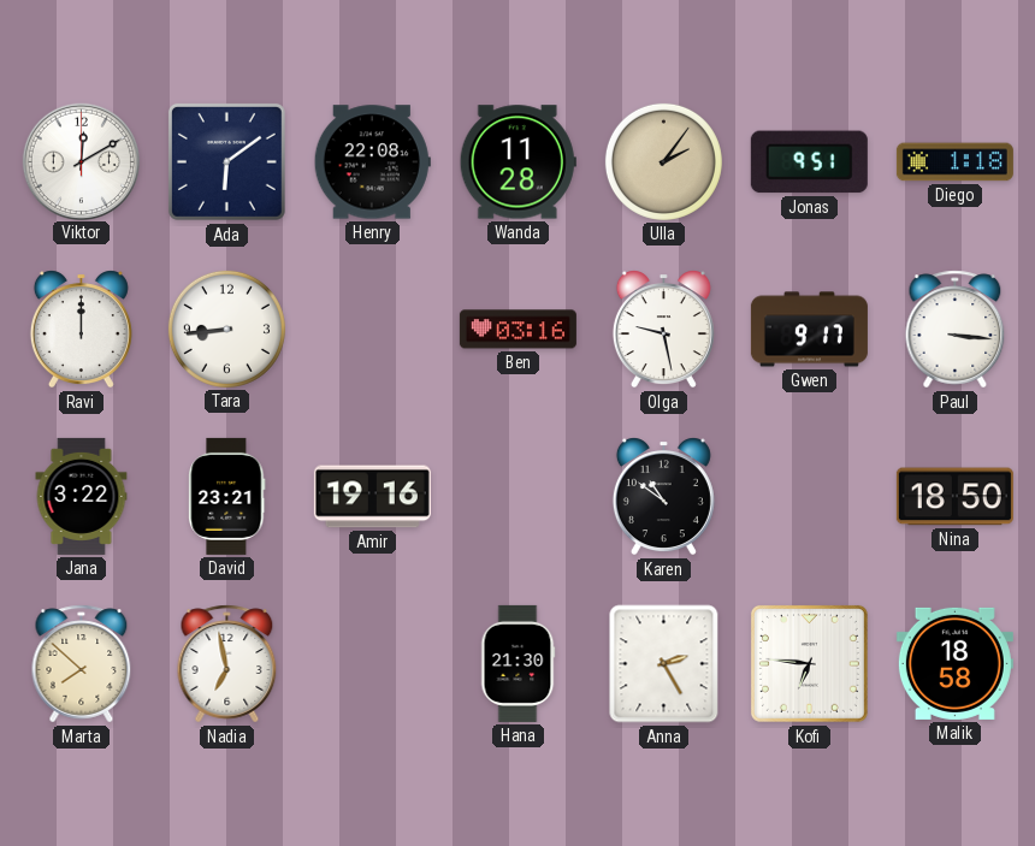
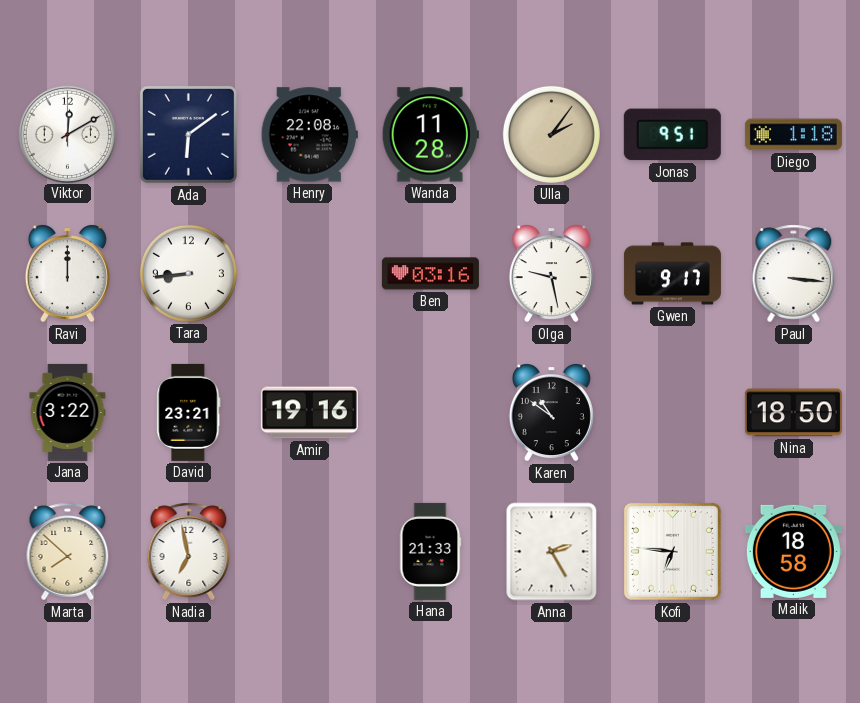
Hana: 21:30 -> 21:33
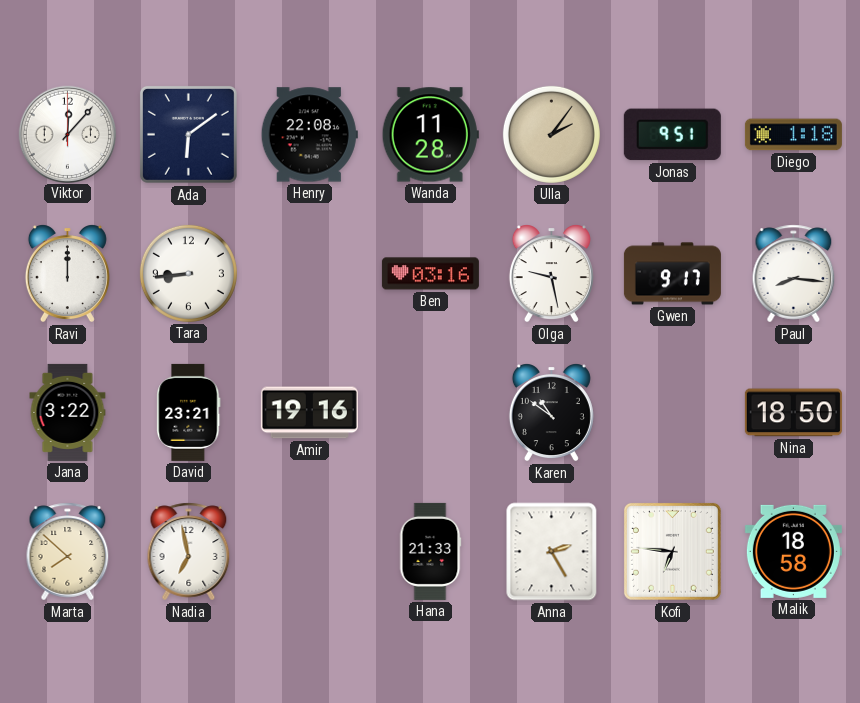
Viktor: 12:10 -> 12:07
Paul: 3:16 -> 8:16
